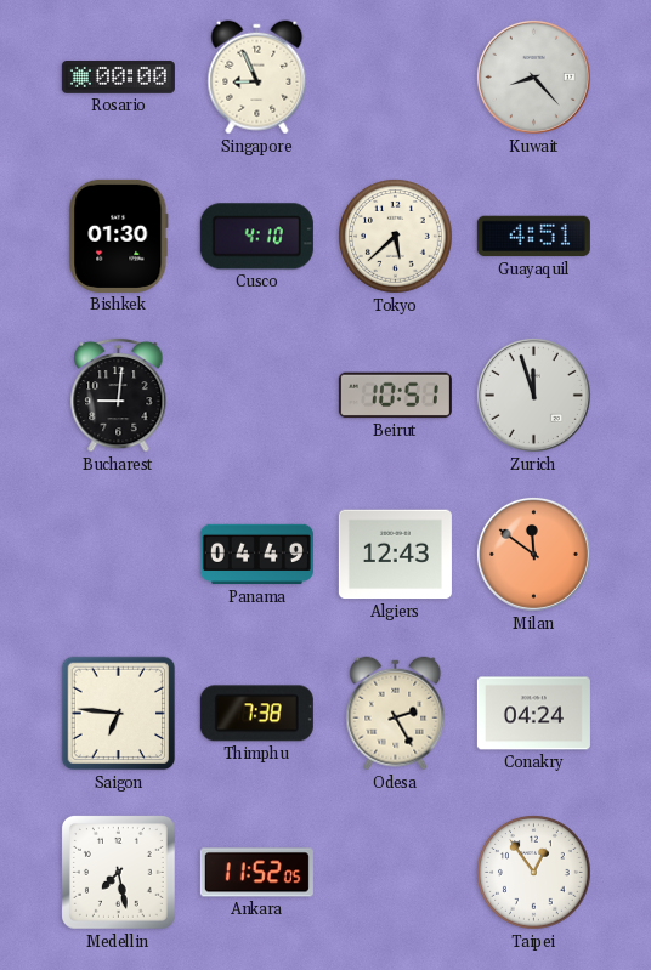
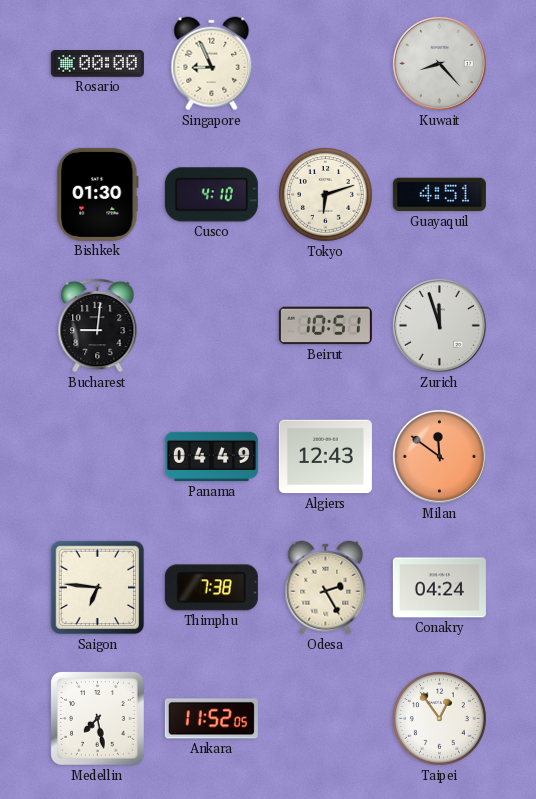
Tokyo: 5:38 -> 6:12
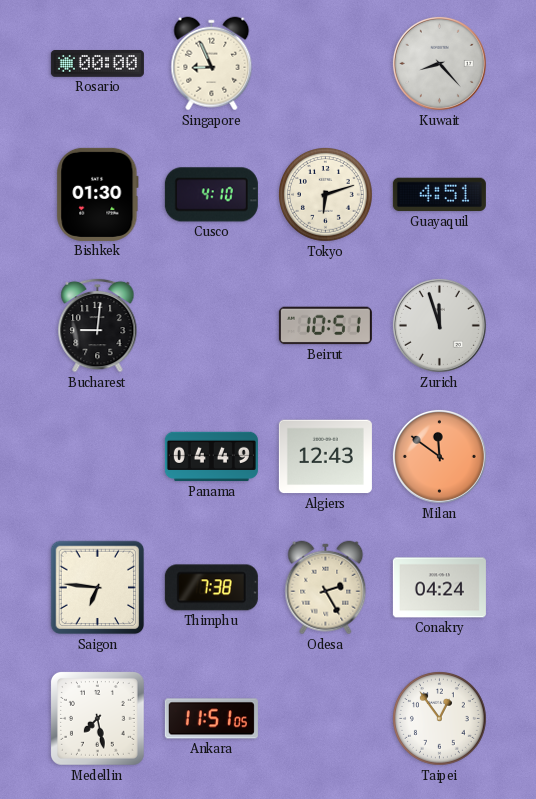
Ankara: 11:52 -> 11:51
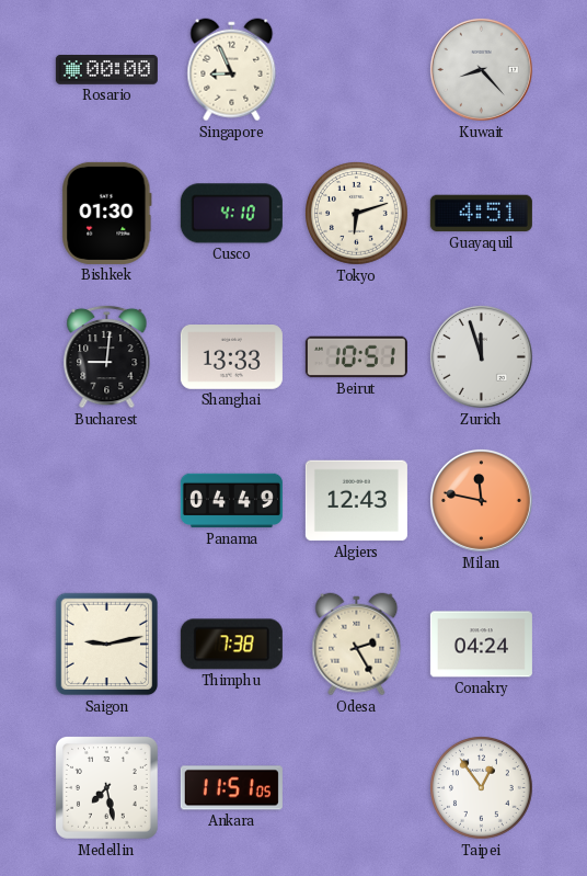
Shanghai: none -> 13:33
Milan: 11:51 -> 11:47
Saigon: 6:46 -> 9:13
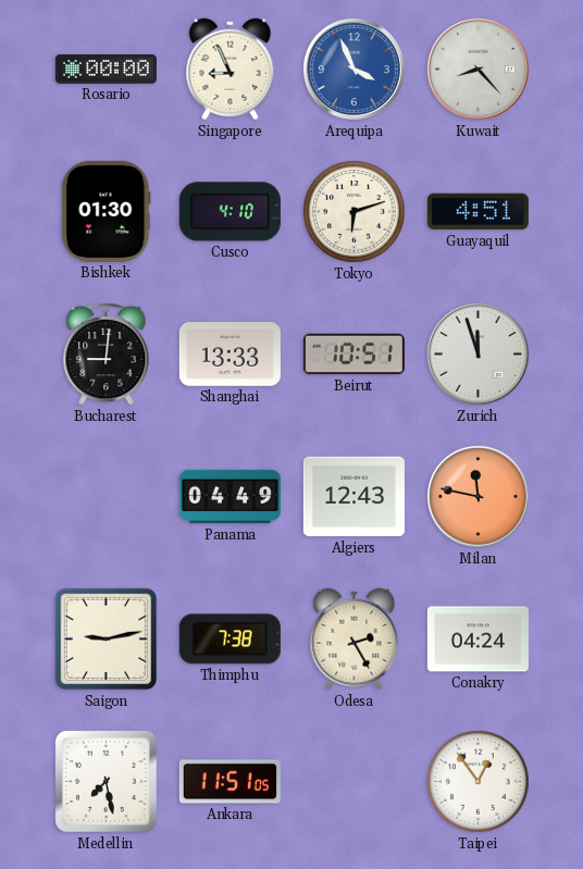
Arequipa: none -> 3:56
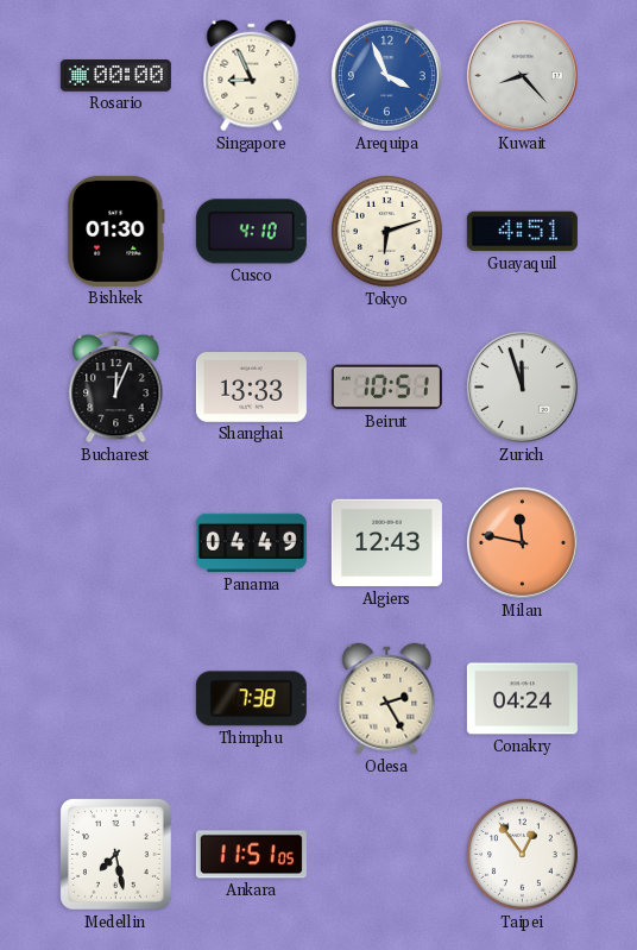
Bucharest: 9:01 -> 12:04
Saigon: 9:13 -> none
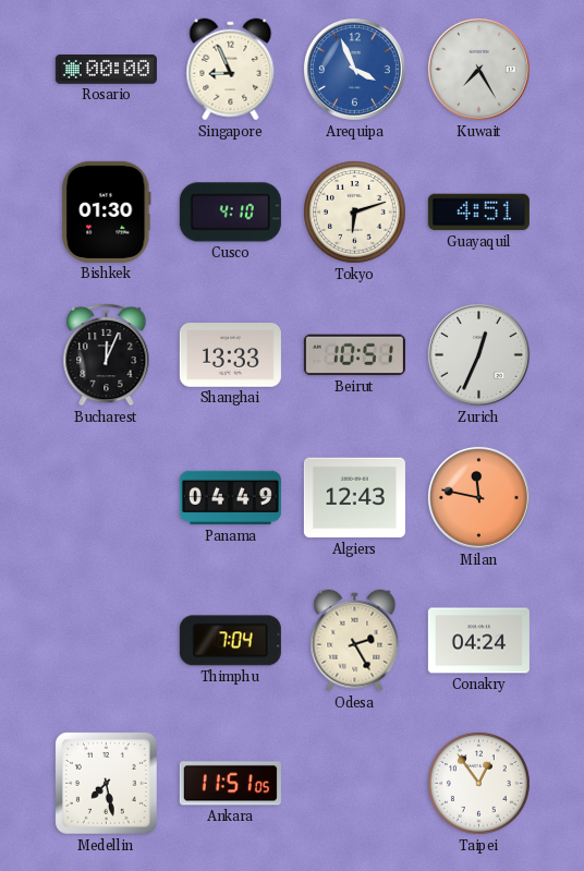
Kuwait: 8:23 -> 7:25
Zurich: 11:57 -> 12:34
Thimphu: 7:38 -> 7:04
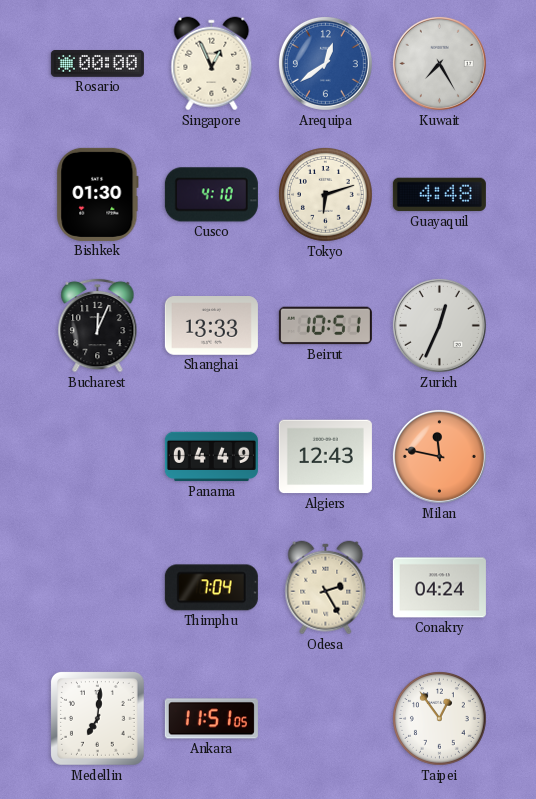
Singapore: 8:56 -> 12:56
Arequipa: 3:56 -> 12:39
Guayaquil: 4:51 -> 4:48
Medellin: 7:28 -> 7:01
